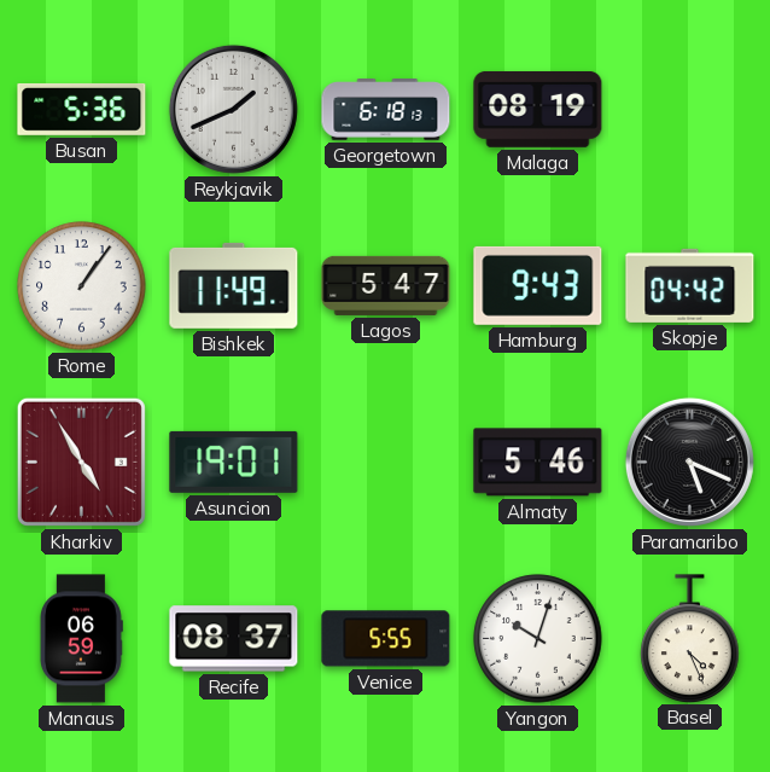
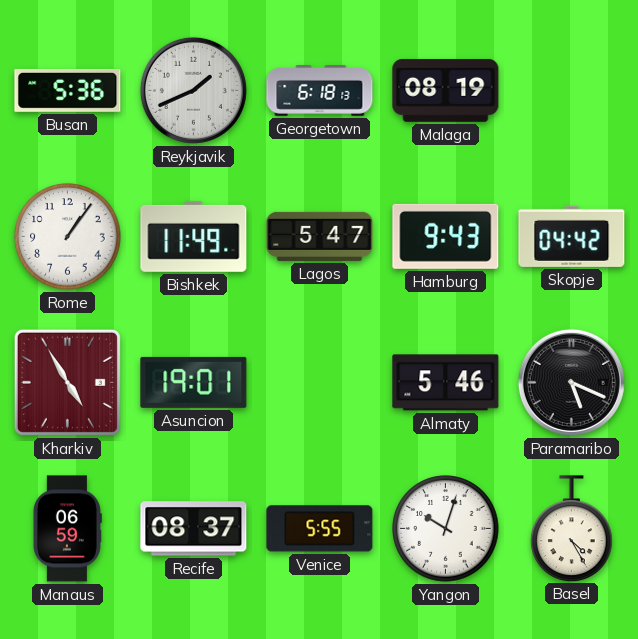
Basel: 4:26 -> 4:25
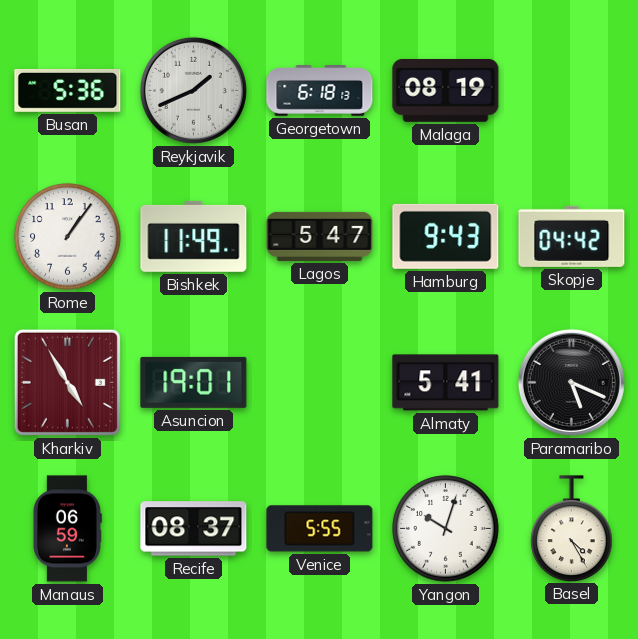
Almaty: 5:46 -> 5:41
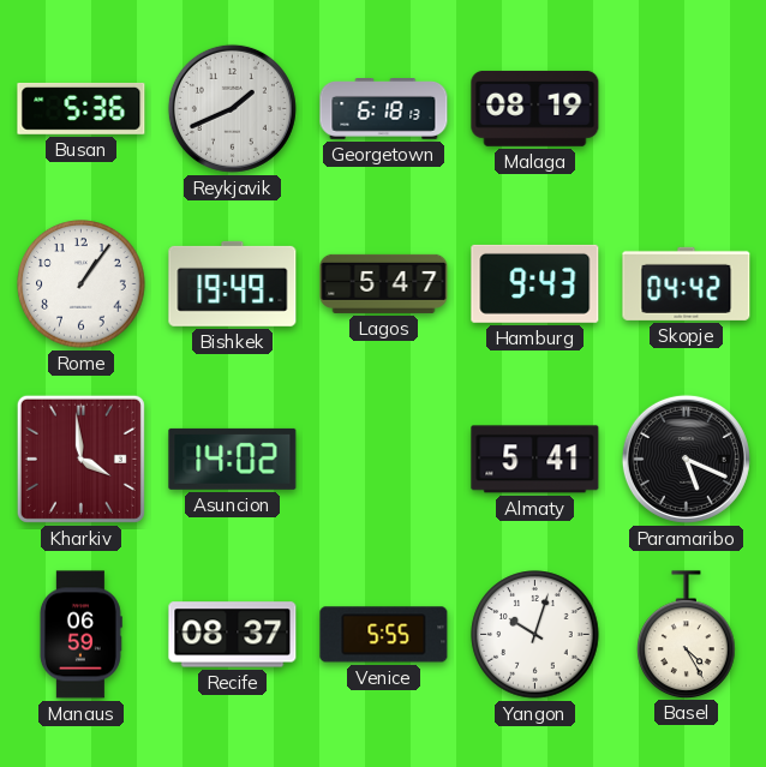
Bishkek: 11:49 -> 19:49
Kharkiv: 4:55 -> 3:59
Asuncion: 19:01 -> 14:02
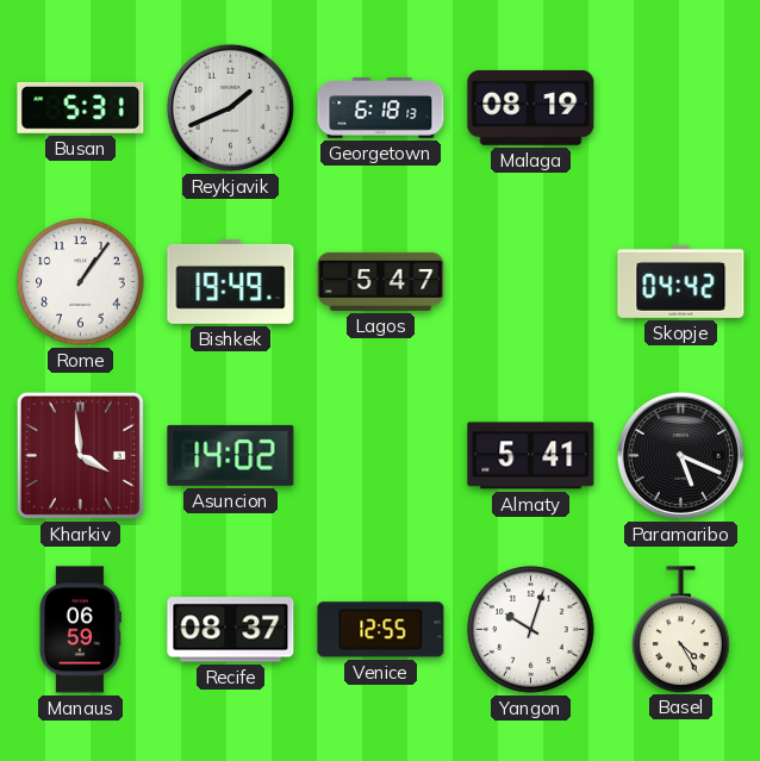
Busan: 5:36 -> 5:31
Hamburg: 9:43 -> none
Venice: 5:55 -> 12:55
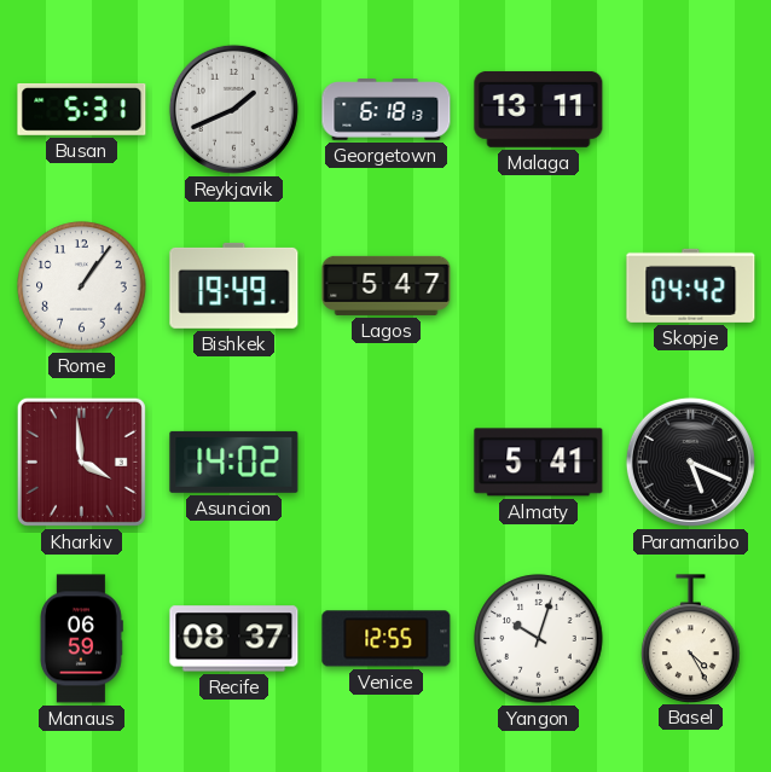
Malaga: 08:19 -> 13:11
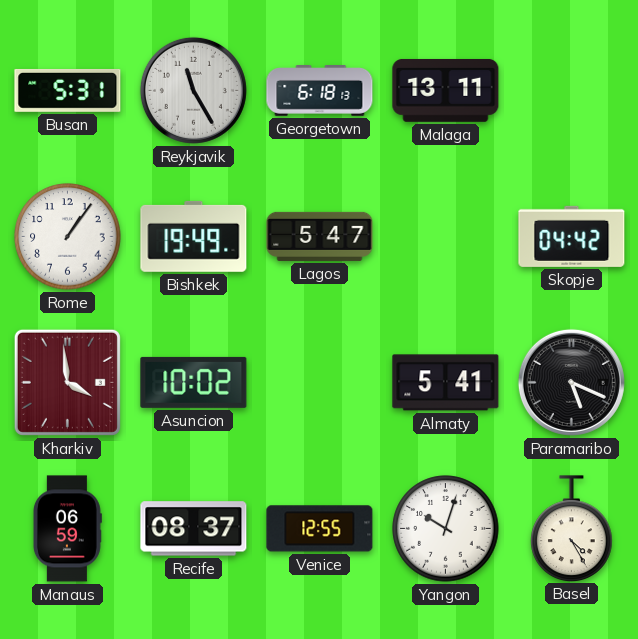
Reykjavik: 1:41 -> 11:25
Asuncion: 14:02 -> 10:02
